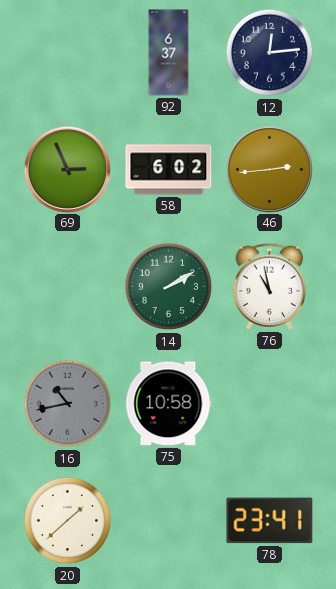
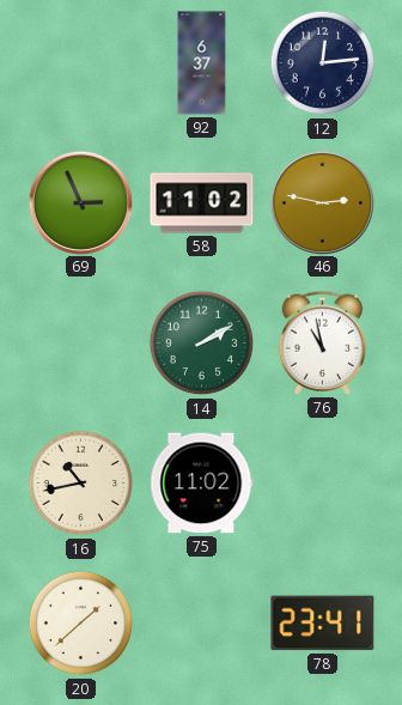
58: 6:02 -> 11:02
46: 2:44 -> 2:47
16 dial: grey -> cream
75: 10:58 -> 11:02
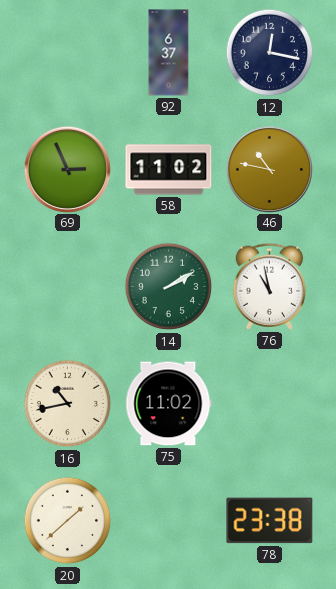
12: 12:14 -> 12:17
46: 2:47 -> 10:47
78: 23:41 -> 23:38
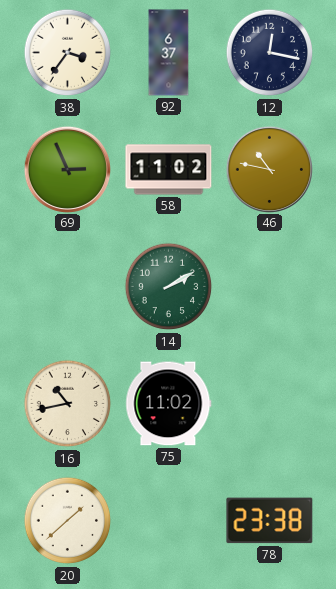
38: none -> 3:36
76: 10:58 -> none
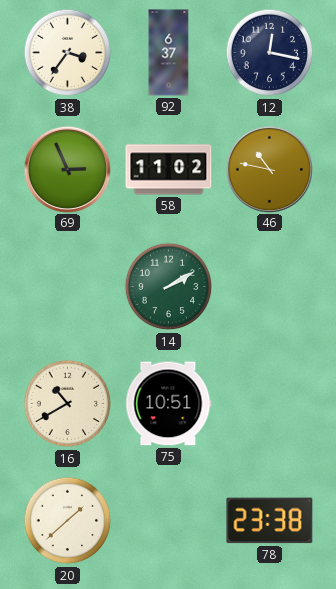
16: 10:43 -> 10:40
75: 11:02 -> 10:51
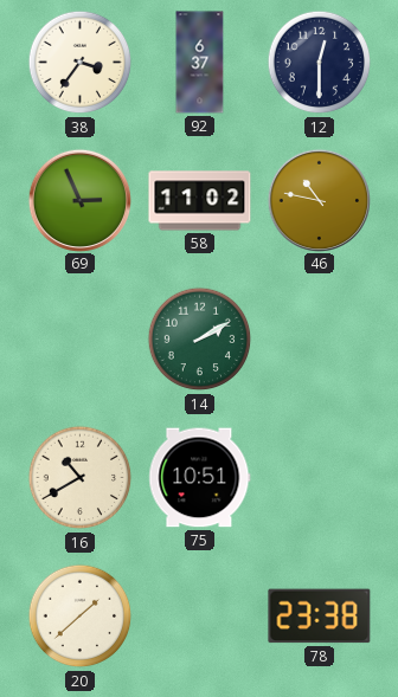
12: 12:17 -> 12:30
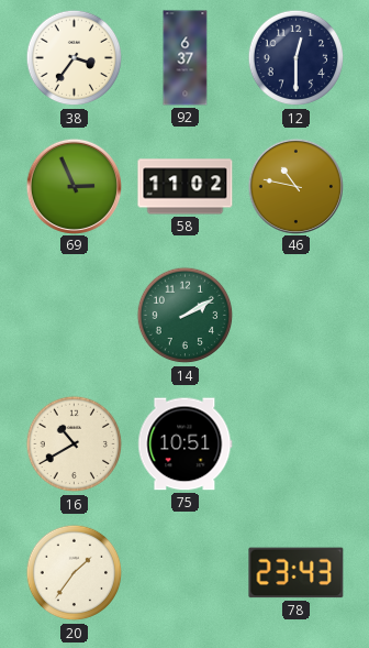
20: 1:38 -> 1:36
78: 23:38 -> 23:43
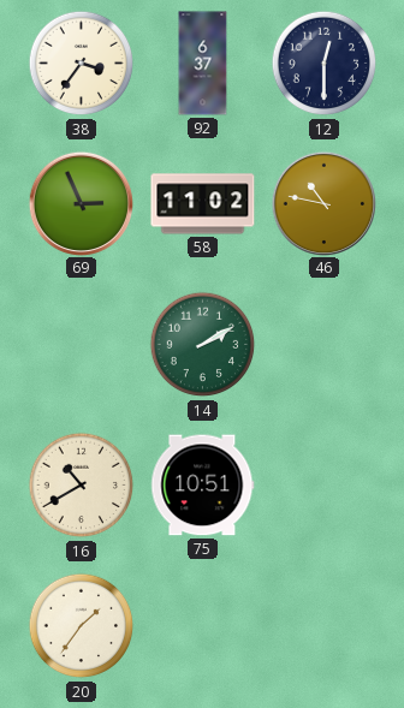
78: 23:43 -> none
